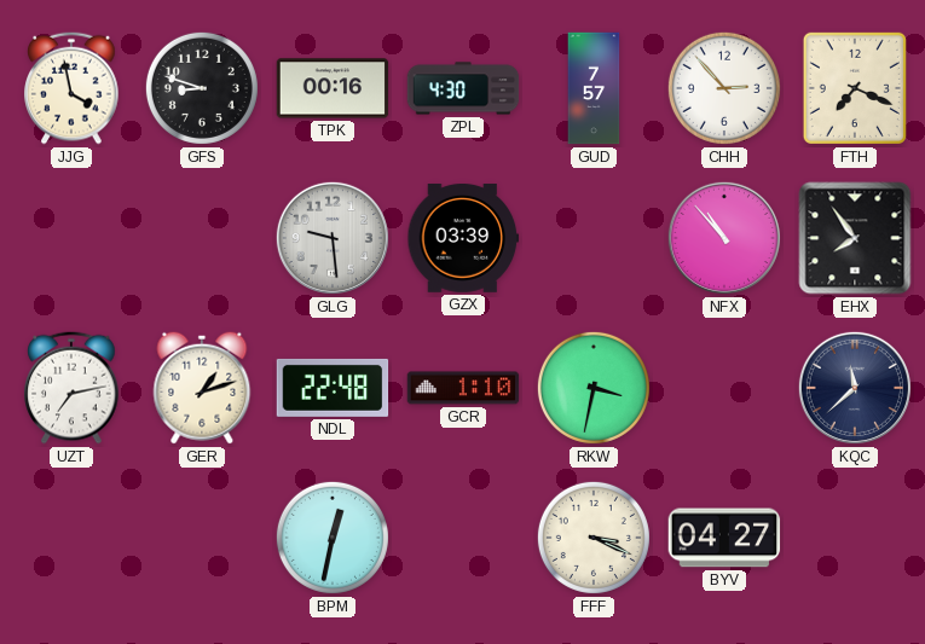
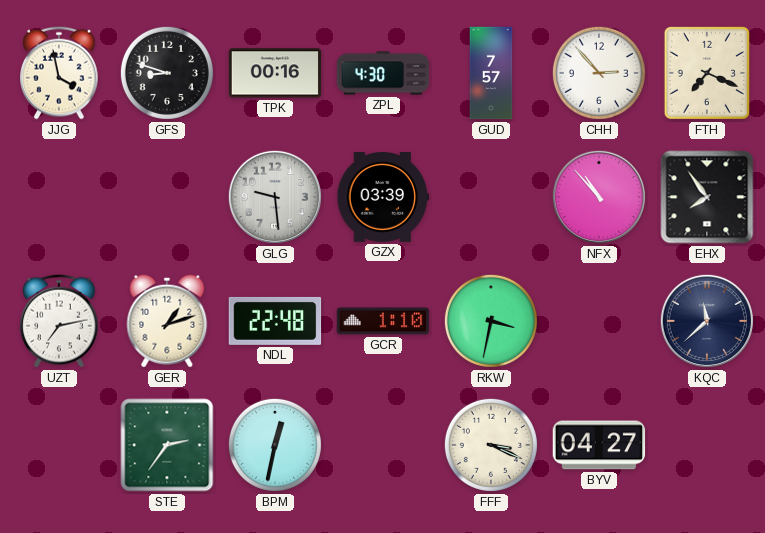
STE: none -> 2:36
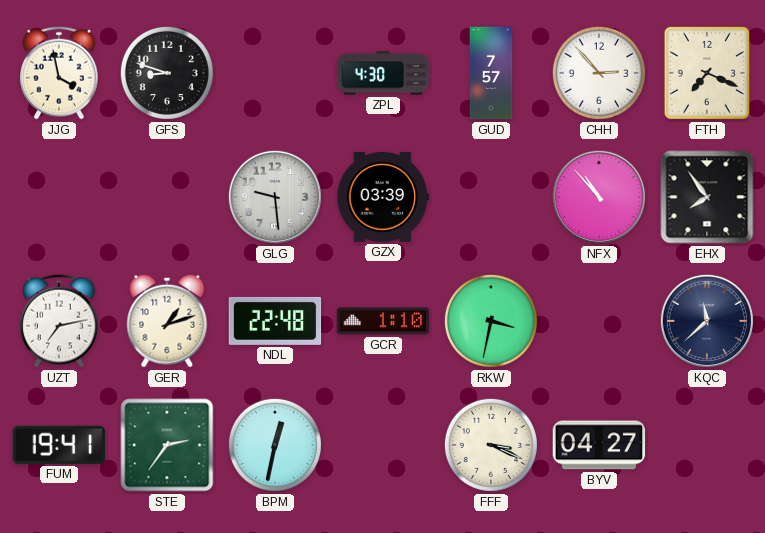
TPK: 00:16 -> none
FUM: none -> 19:41
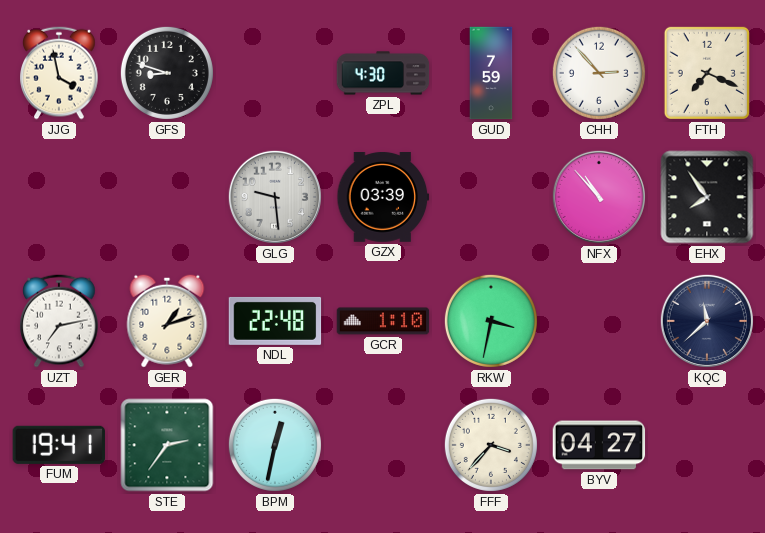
GUD: 7:57 -> 7:59
FFF: 3:19 -> 3:37
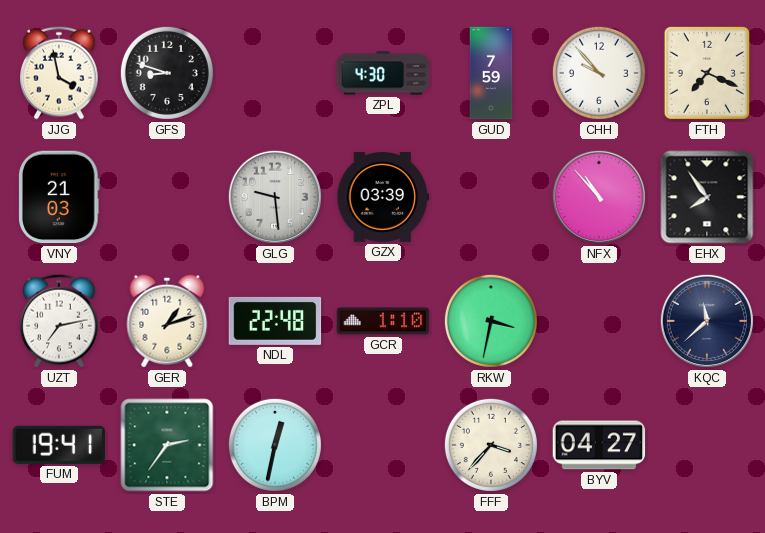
CHH: 2:53 -> 9:53
VNY: none -> 21:03
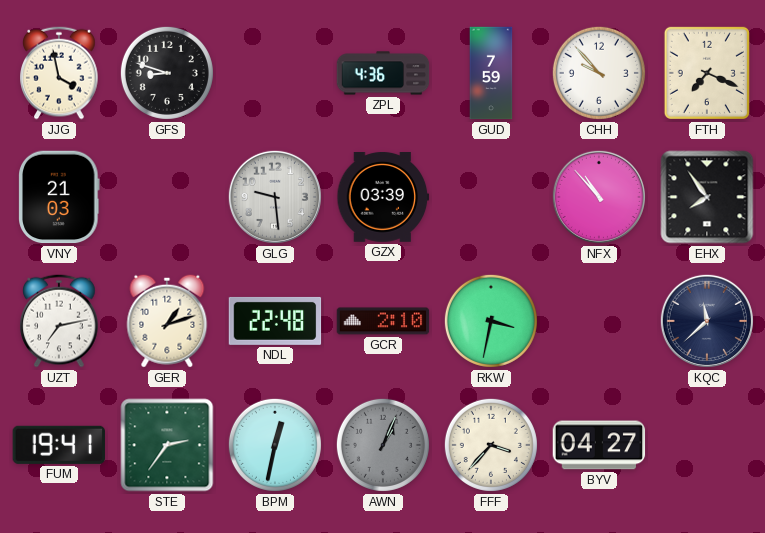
ZPL: 4:30 -> 4:36
GCR: 1:10 -> 2:10
AWN: none -> 1:04
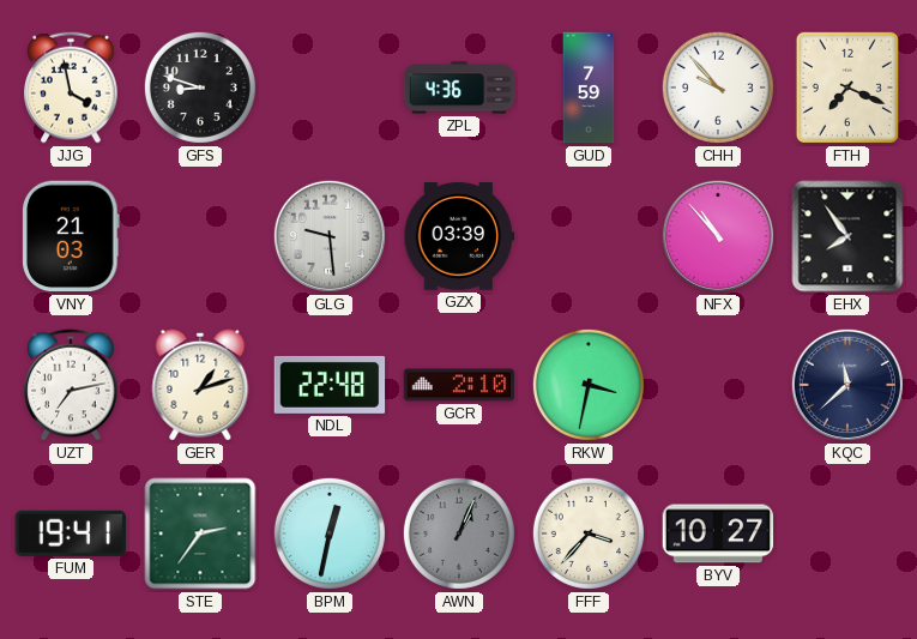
BYV: 04:27 -> 10:27
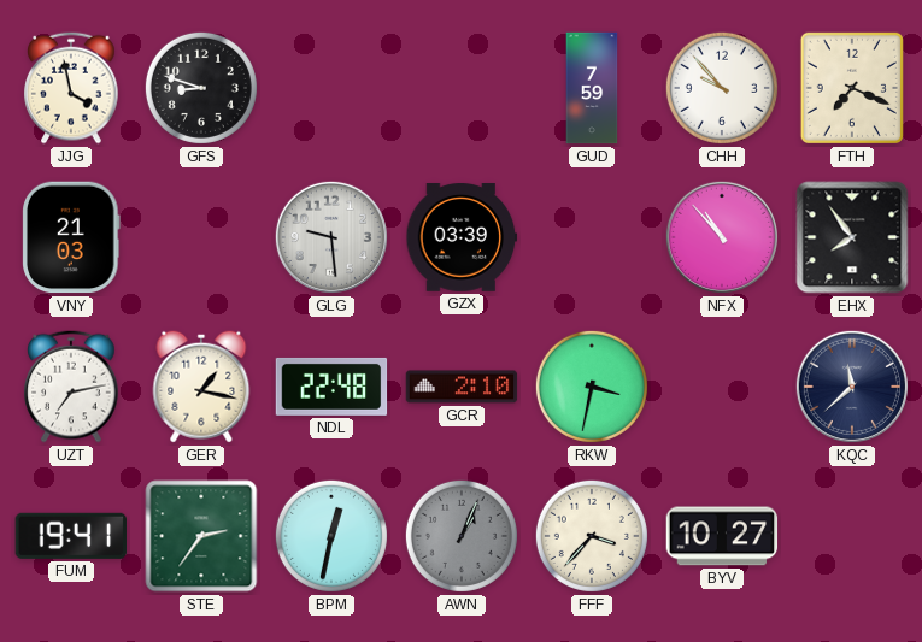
ZPL: 4:36 -> none
GER: 1:12 -> 1:17
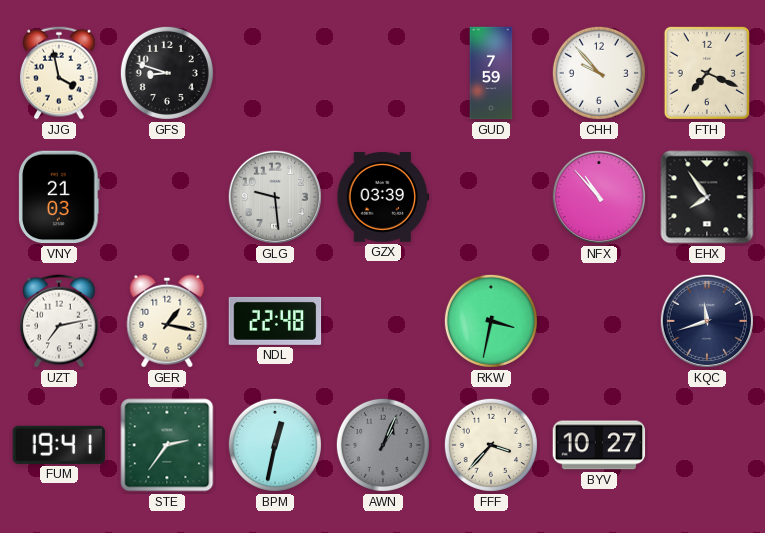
GCR: 2:10 -> none
KQC: 11:38 -> 11:42
